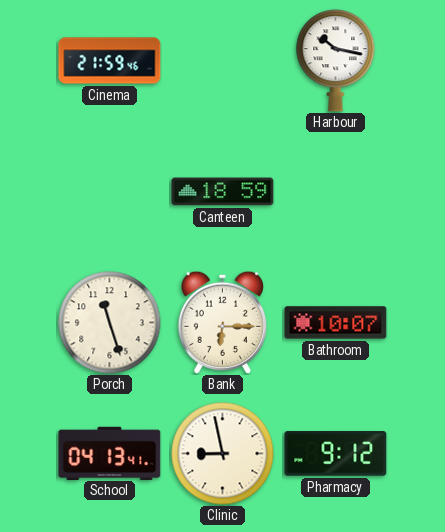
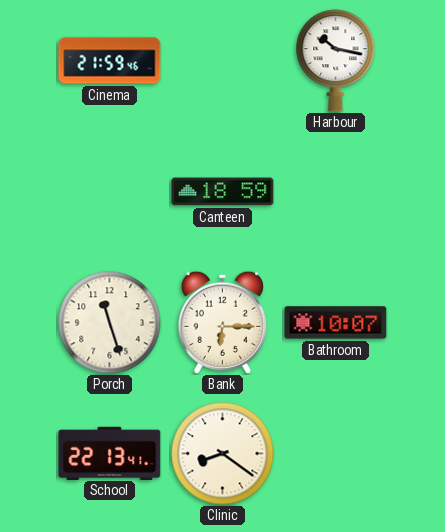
School: 04:13 -> 22:13
Clinic: 8:58 -> 8:21
Pharmacy: 9:12 -> none
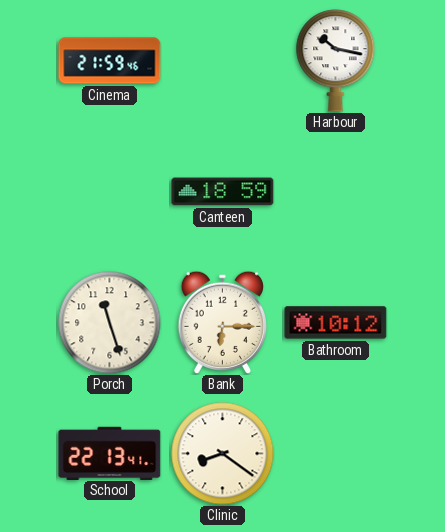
Bathroom: 10:07 -> 10:12
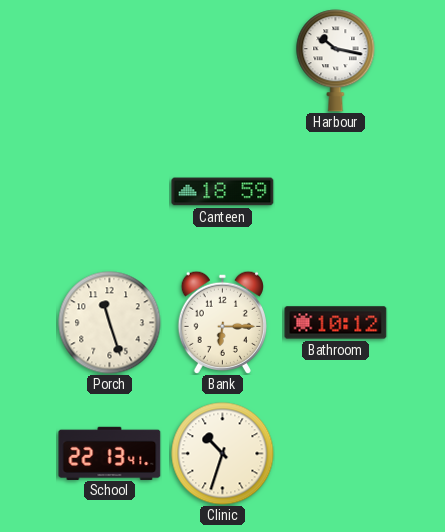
Cinema: 21:59 -> none
Clinic: 8:21 -> 10:33
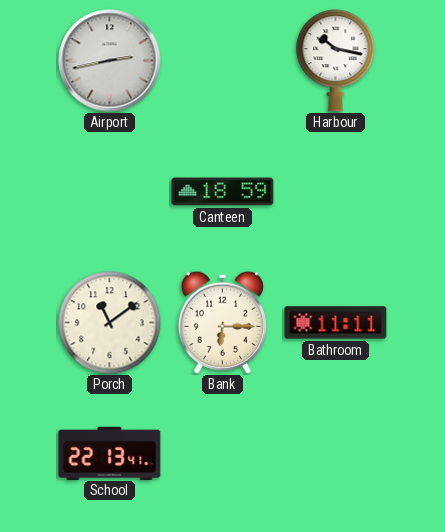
Airport: none -> 2:43
Porch: 11:27 -> 11:09
Bathroom: 10:12 -> 11:11
Clinic: 10:33 -> none
